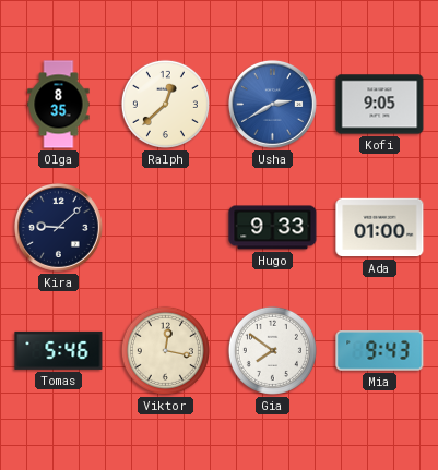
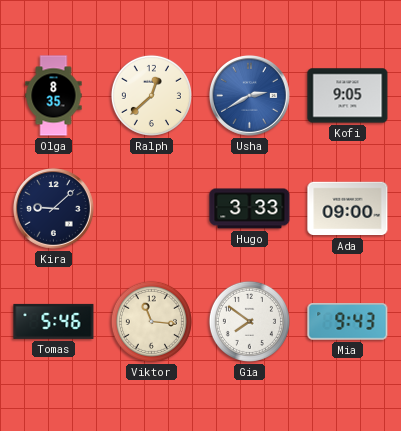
Hugo: 9:33 -> 3:33
Ada: 01:00 -> 09:00
Viktor: 12:17 -> 11:16
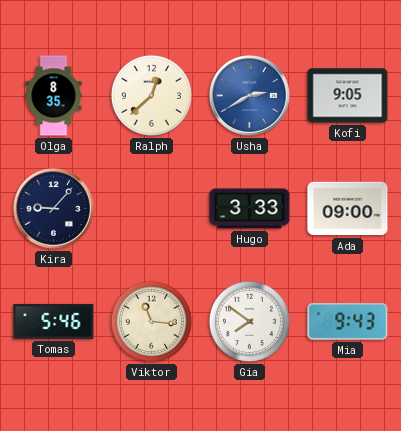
Kira: 9:08 -> 9:07
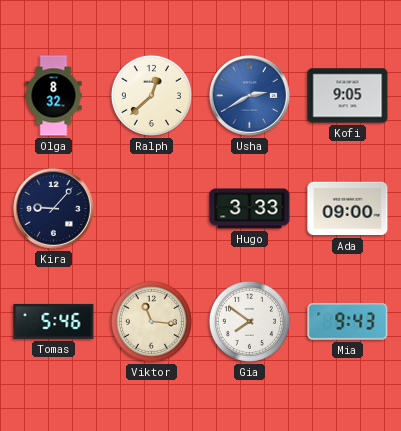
Olga: 8:35 -> 8:32
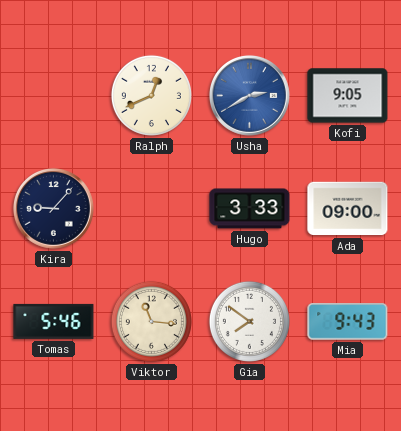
Olga: 8:32 -> none
Ralph: 12:38 -> 12:41
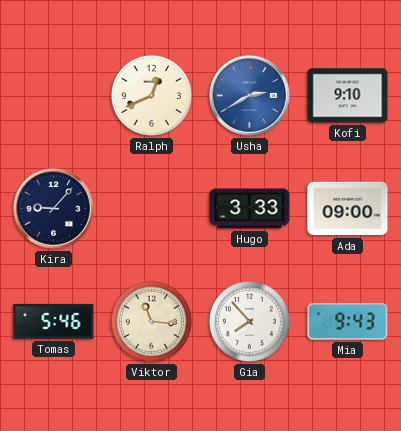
Kofi: 9:05 -> 9:10
Gia: 7:51 -> 7:53
